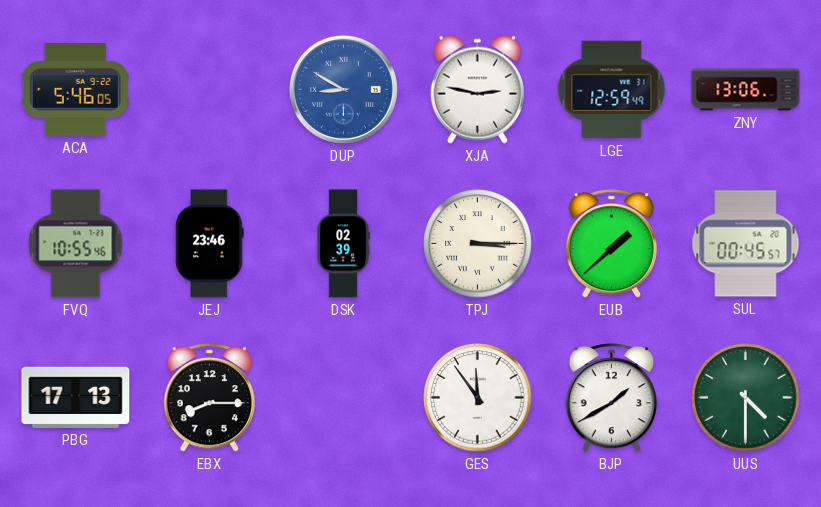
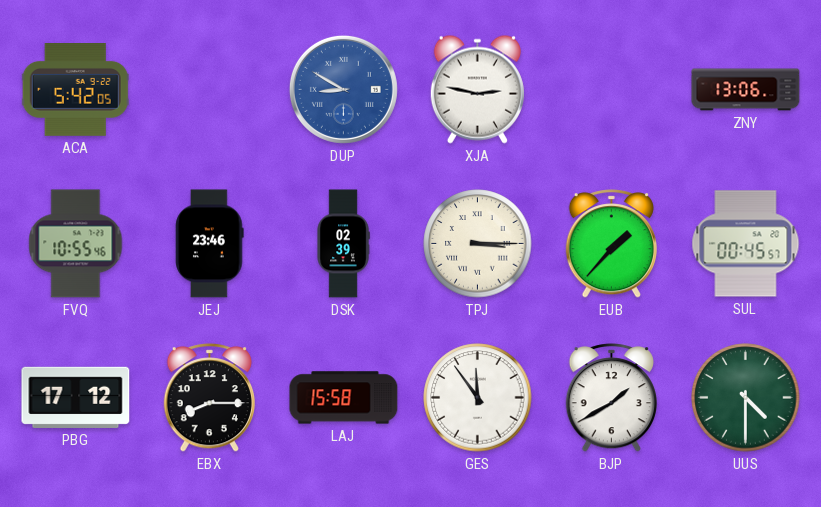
ACA: 5:46 -> 5:42
LGE: 12:59 -> none
EUB: 1:38 -> 1:37
PBG: 17:13 -> 17:12
LAJ: none -> 15:58
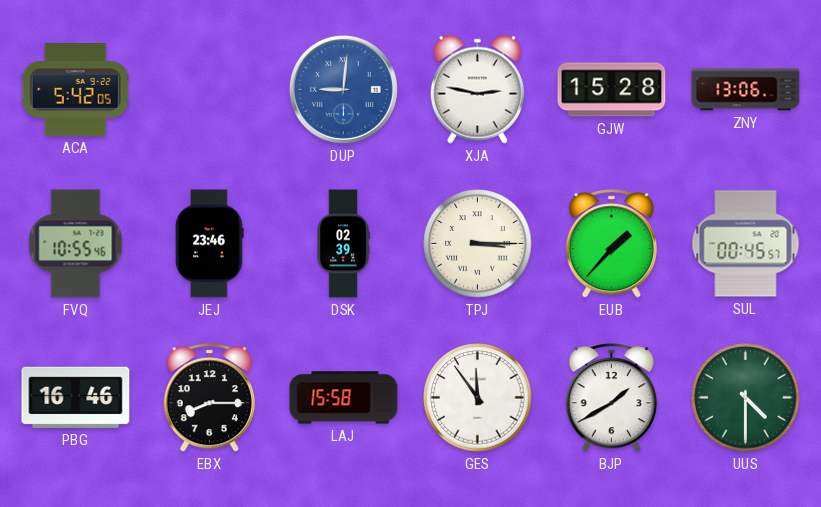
DUP: 8:50 -> 9:01
GJW: none -> 15:28
PBG: 17:12 -> 16:46
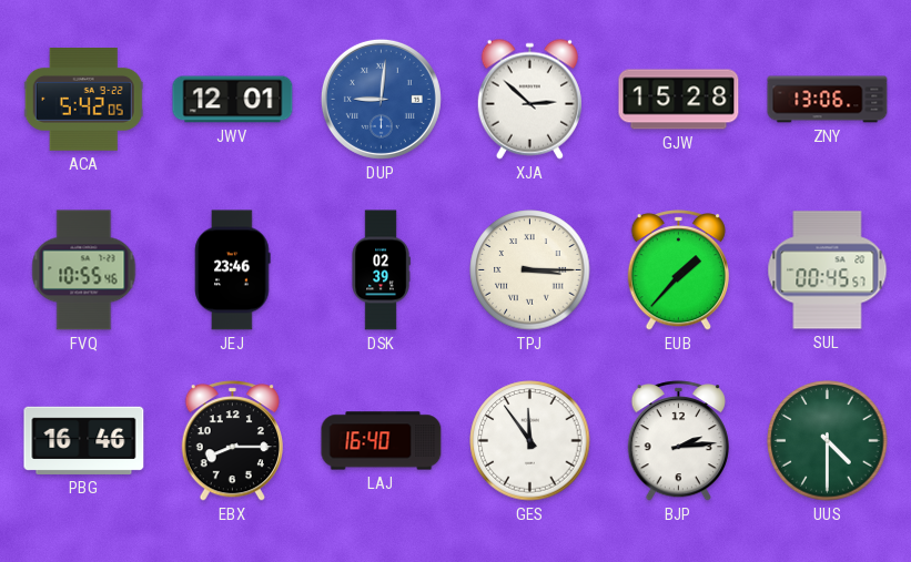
JWV: none -> 12:01
XJA: 2:47 -> 2:52
LAJ: 15:58 -> 16:40
BJP: 1:40 -> 2:14
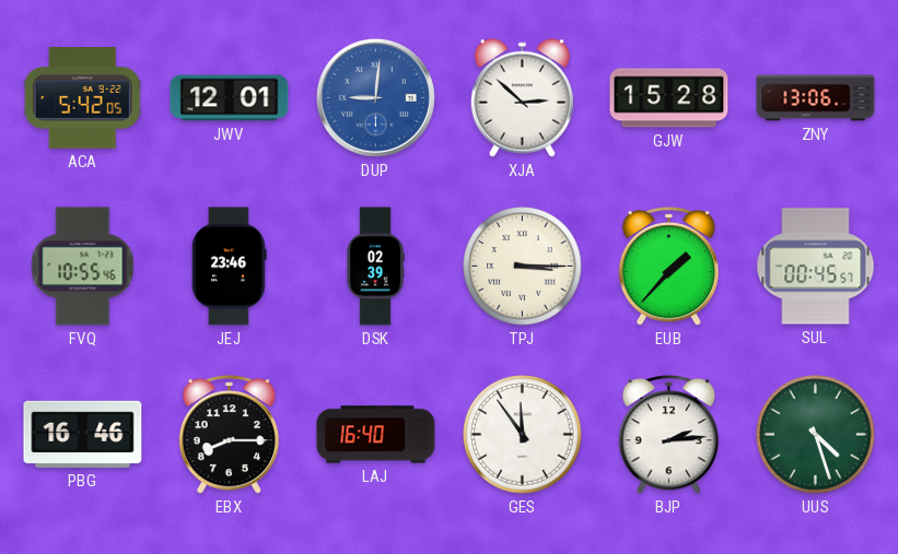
UUS: 4:30 -> 4:27
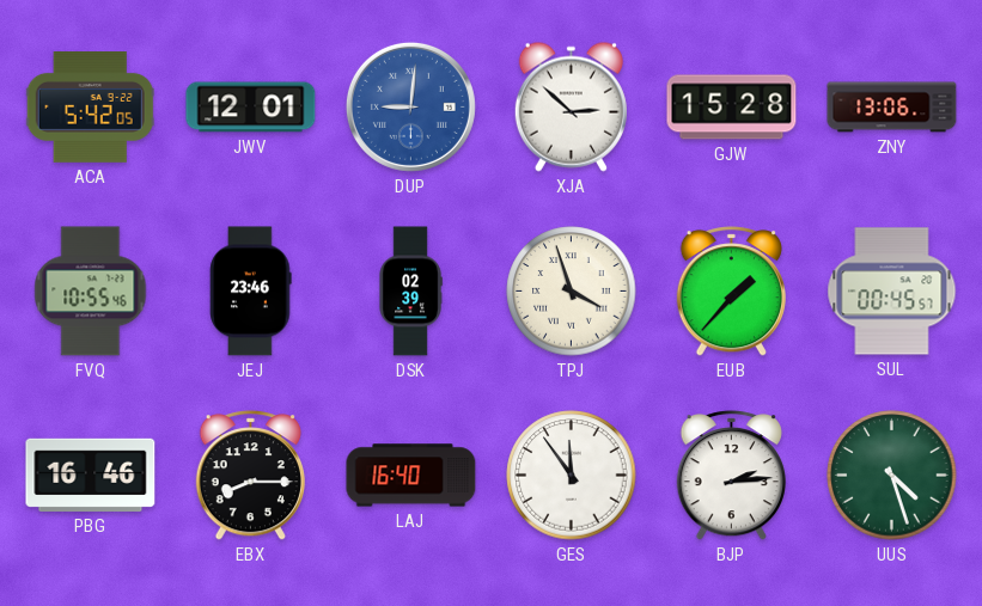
TPJ: 3:15 -> 3:57
